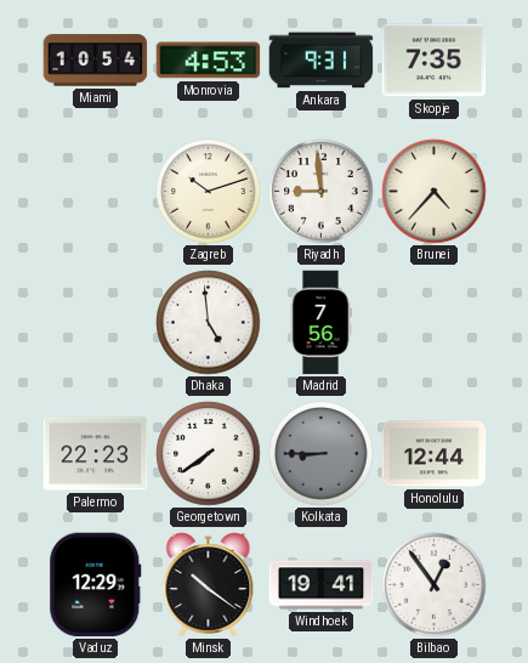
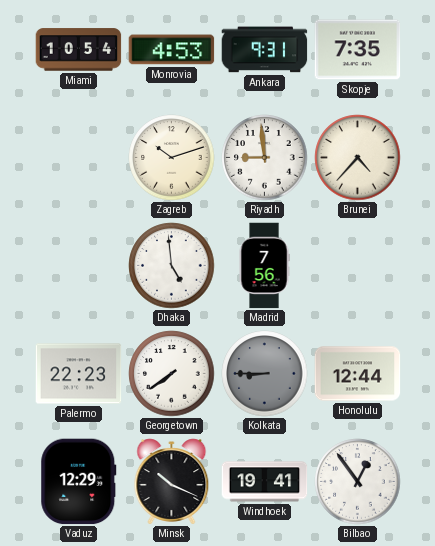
Minsk: 10:21 -> 10:19
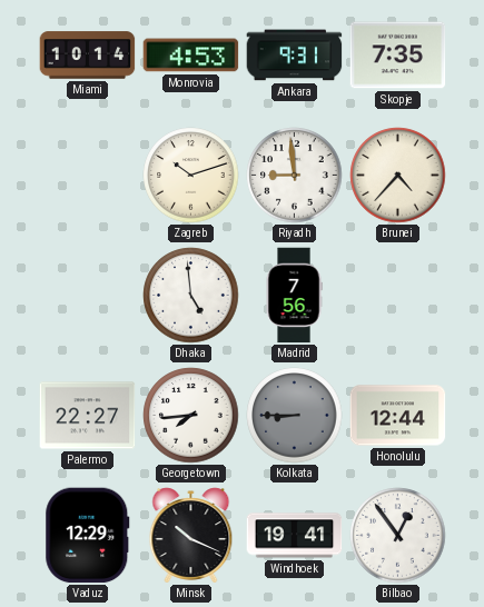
Miami: 10:54 -> 10:14
Palermo: 22:23 -> 22:27
Georgetown: 7:39 -> 7:44
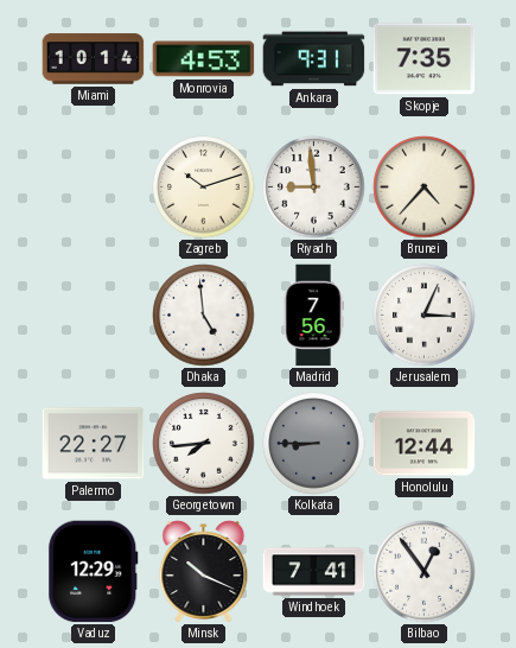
Jerusalem: none -> 3:04
Windhoek: 19:41 -> 7:41
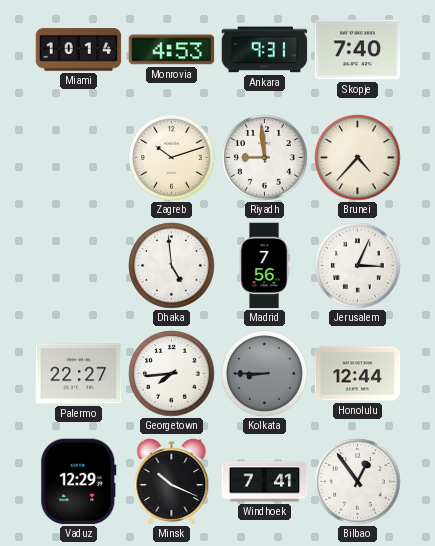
Skopje: 7:35 -> 7:40
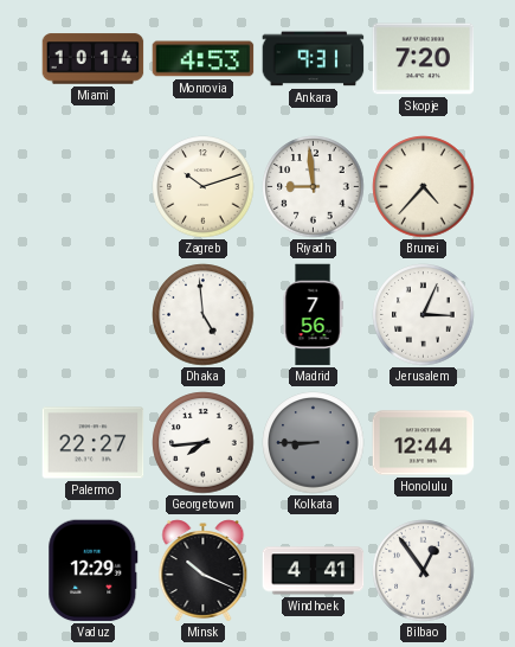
Skopje: 7:40 -> 7:20
Windhoek: 7:41 -> 4:41
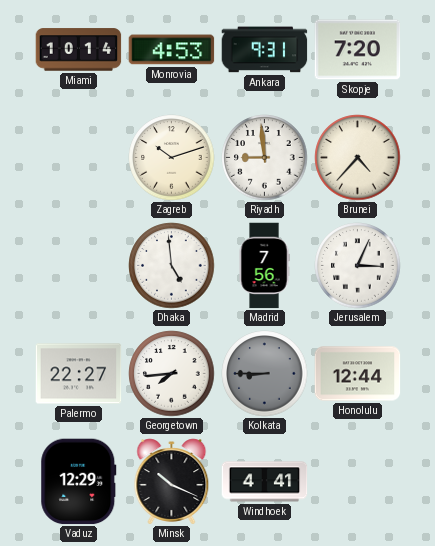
Bilbao: 12:54 -> none
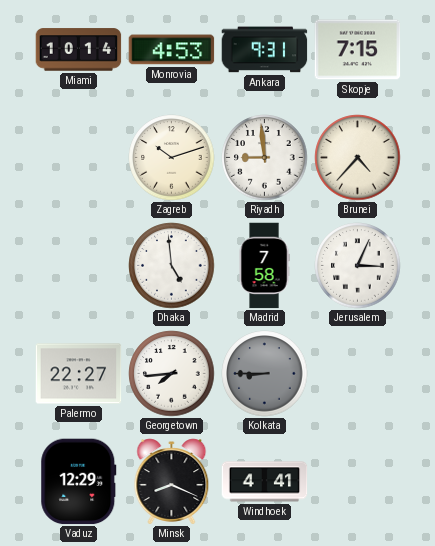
Skopje: 7:20 -> 7:15
Madrid: 7:56 -> 7:58
Honolulu: 12:44 -> none
Minsk: 10:19 -> 8:19
